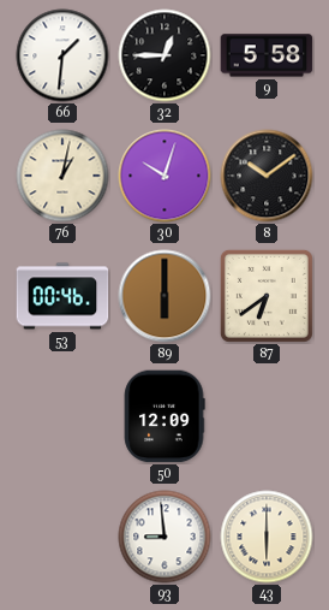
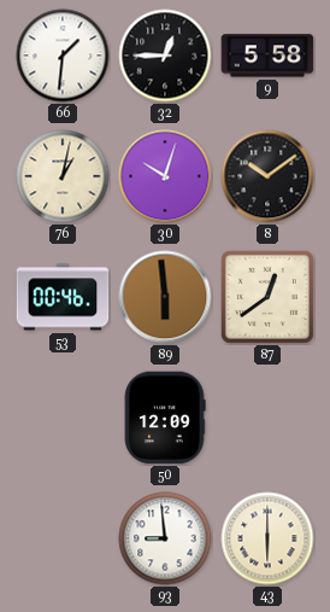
89: 6:00 -> 5:59
87: 6:39 -> 12:39
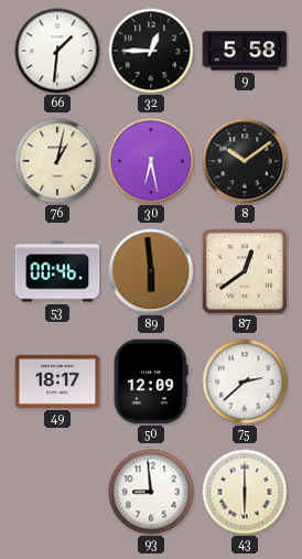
30: 10:03 -> 6:28
49: none -> 18:17
75: none -> 2:38
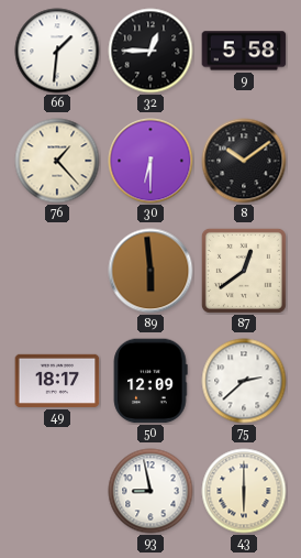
76: 1:02 -> 1:23
30: 6:28 -> 6:30
53: 00:46 -> none
93: 8:59 -> 8:58
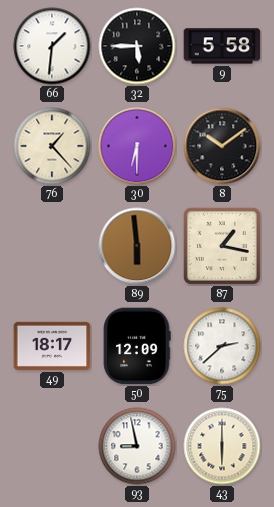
32: 12:45 -> 5:45
87: 12:39 -> 1:17
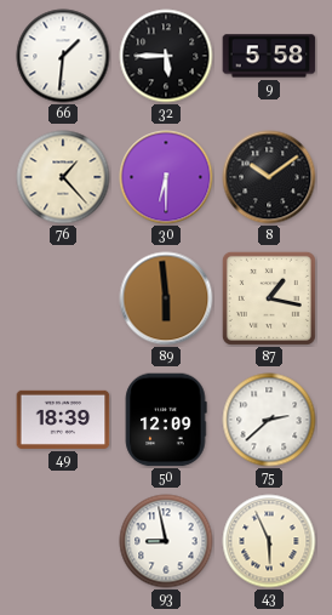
49: 18:17 -> 18:39
43: 6:00 -> 5:56
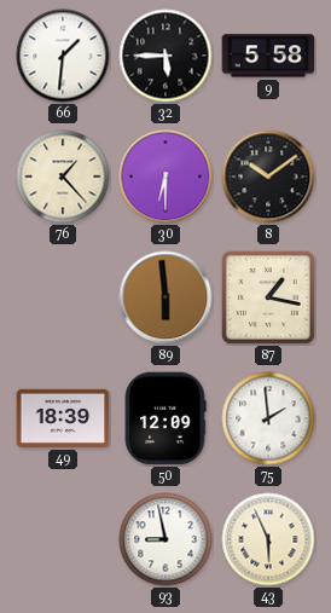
75: 2:38 -> 1:59
